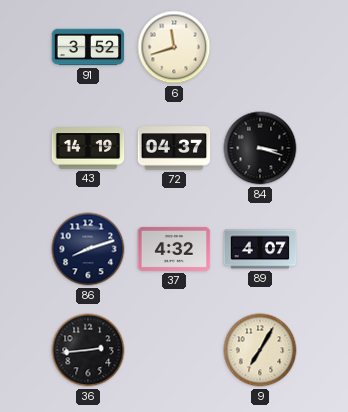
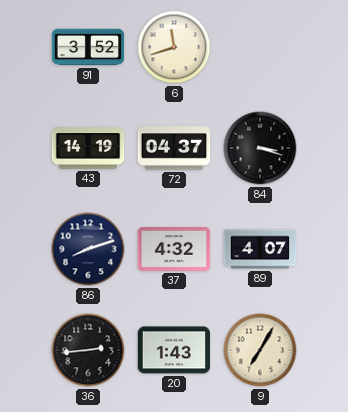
20: none -> 1:43
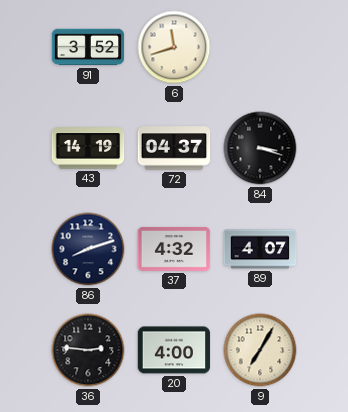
36: 2:44 -> 2:46
20: 1:43 -> 4:00
